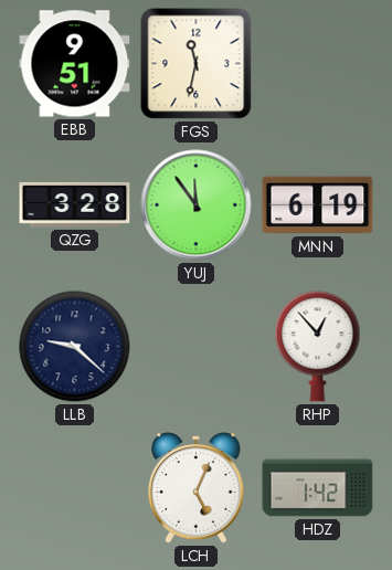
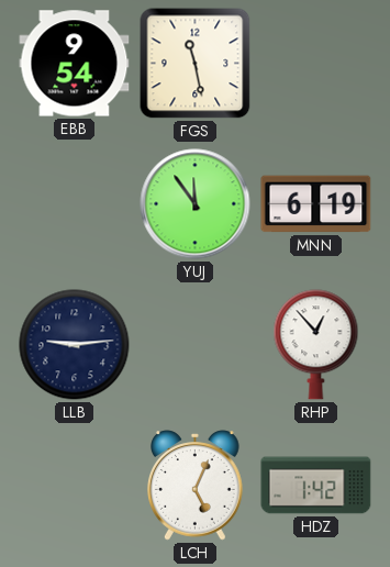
EBB: 9:51 -> 9:54
FGS: 11:32 -> 11:28
QZG: 3:28 -> none
LLB: 9:22 -> 9:14
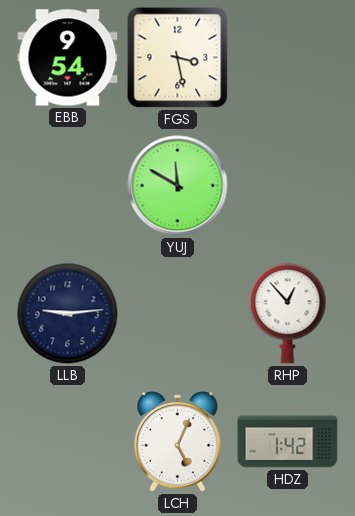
FGS: 11:28 -> 3:28
YUJ: 11:54 -> 11:50
MNN: 6:19 -> none
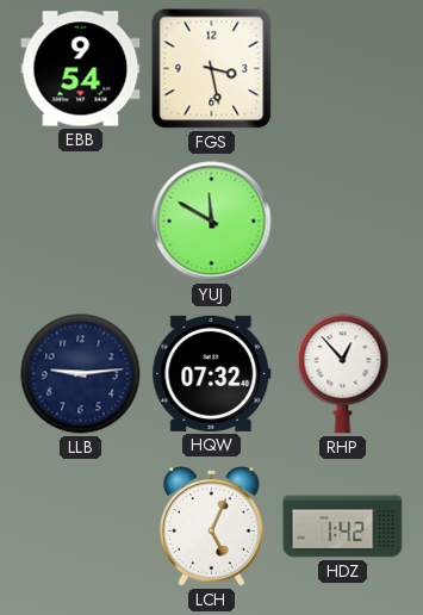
HQW: none -> 07:32
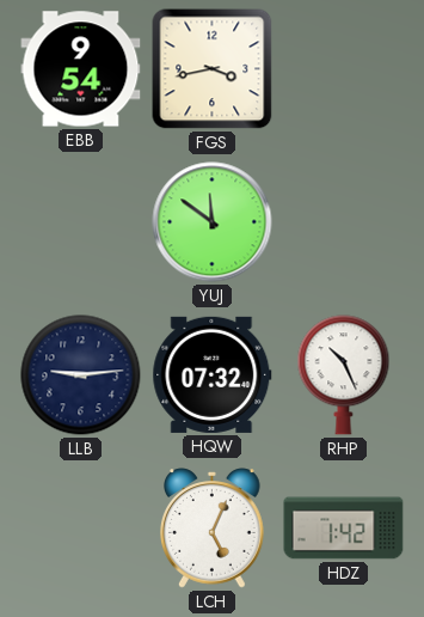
FGS: 3:28 -> 3:43
YUJ: 11:50 -> 11:51
RHP: 12:53 -> 10:26
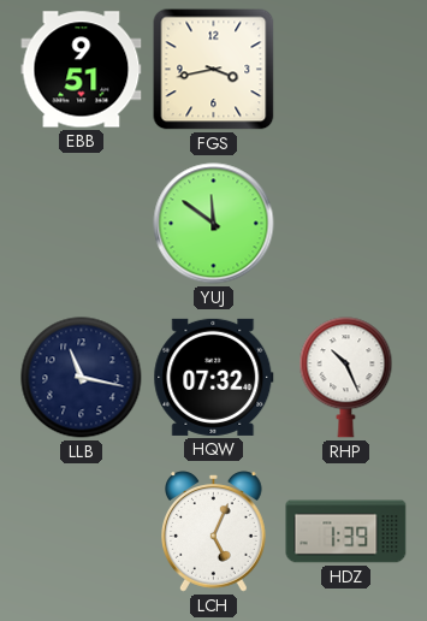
EBB: 9:54 -> 9:51
LLB: 9:14 -> 11:17
HDZ: 1:42 -> 1:39
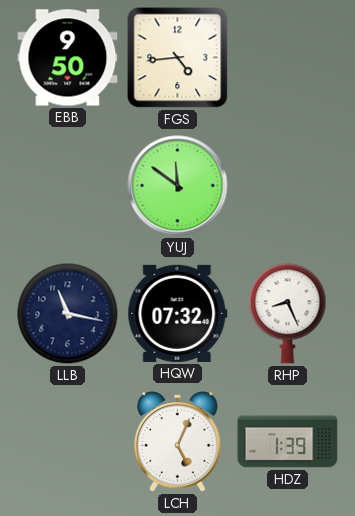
EBB: 9:51 -> 9:50
FGS: 3:43 -> 4:44
RHP: 10:26 -> 8:26
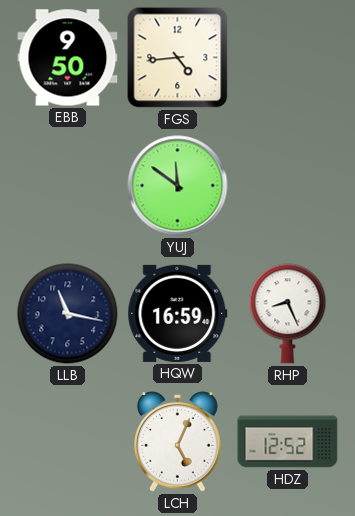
HQW: 07:32 -> 16:59
HDZ: 1:39 -> 12:52
